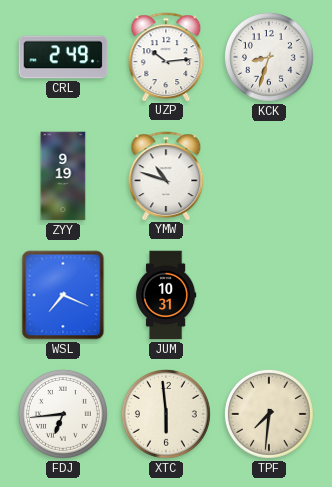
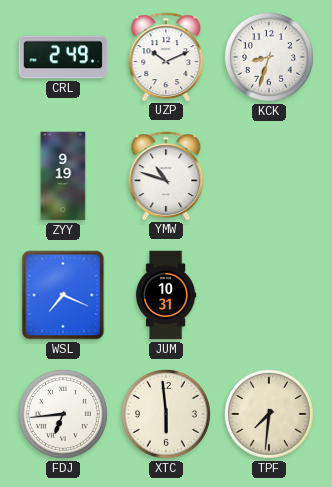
UZP: 10:14 -> 10:11
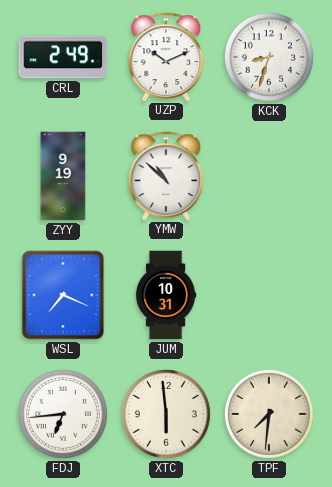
YMW: 10:48 -> 10:52
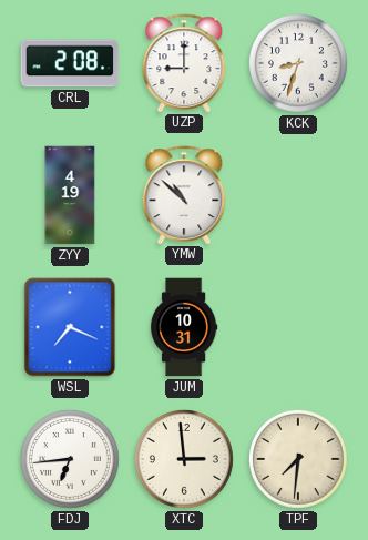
CRL: 2:49 -> 2:08
UZP: 10:11 -> 9:00
ZYY: 9:19 -> 4:19
XTC: 5:59 -> 2:59
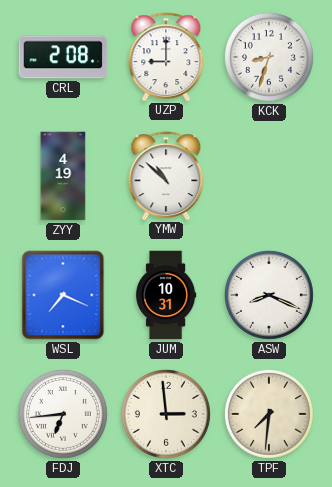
ASW: none -> 8:19
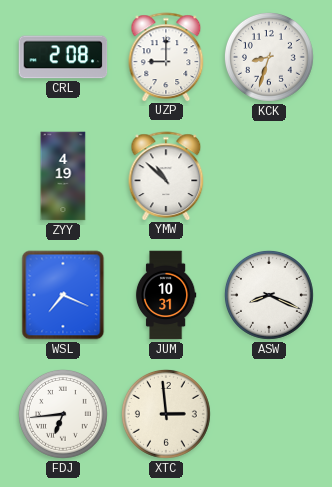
TPF: 7:31 -> none
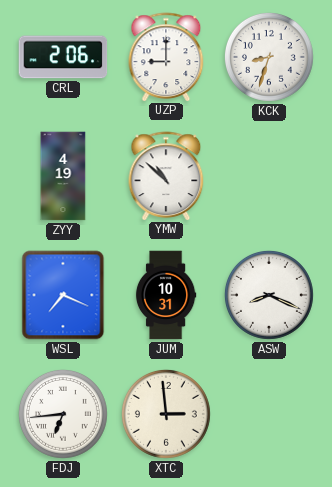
CRL: 2:08 -> 2:06
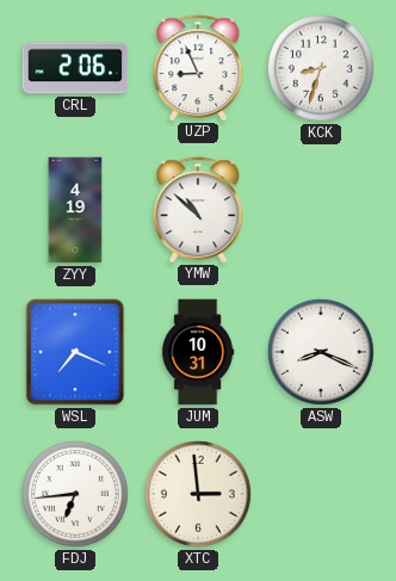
UZP: 9:00 -> 8:56
